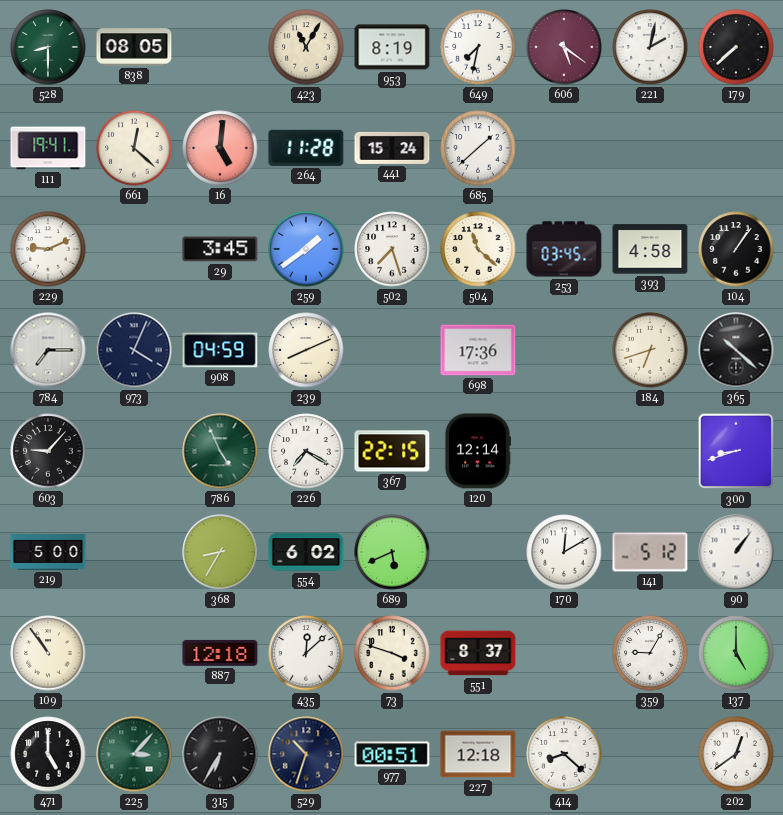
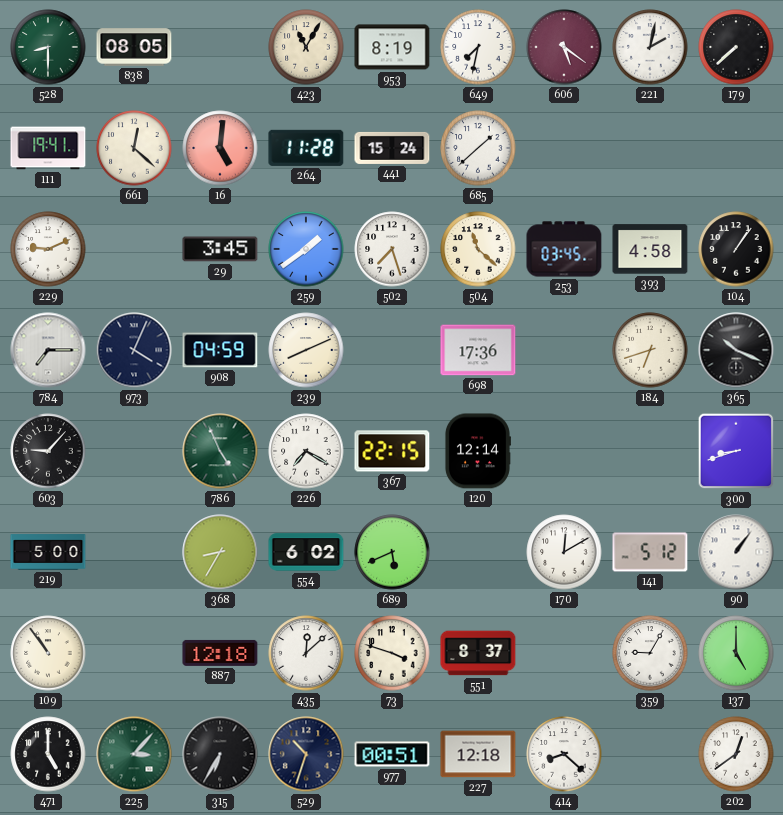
365: 10:22 -> 10:19
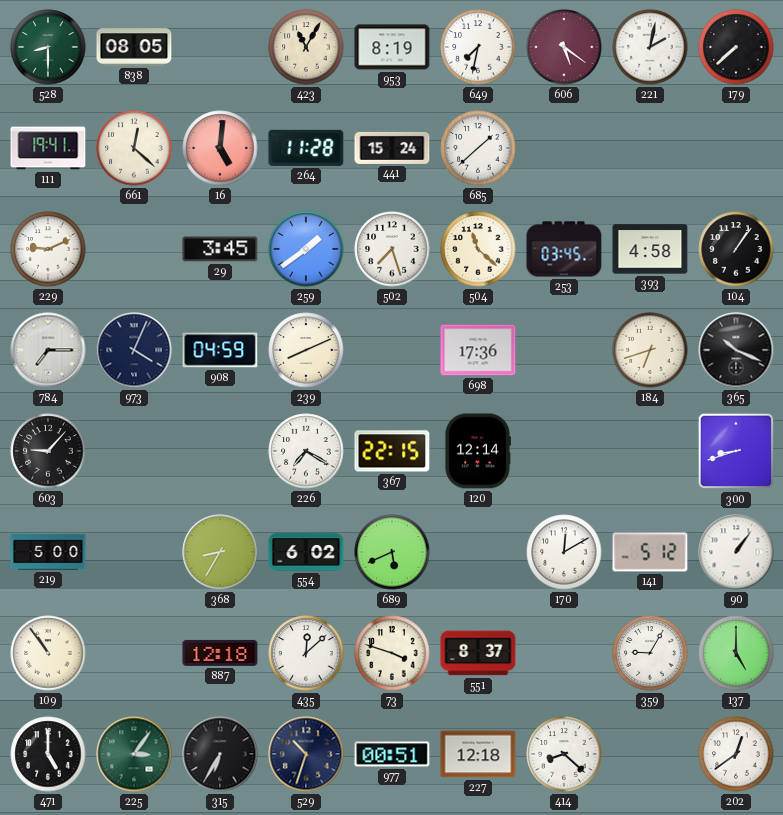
786: 4:56 -> none
225: 3:07 -> 3:06
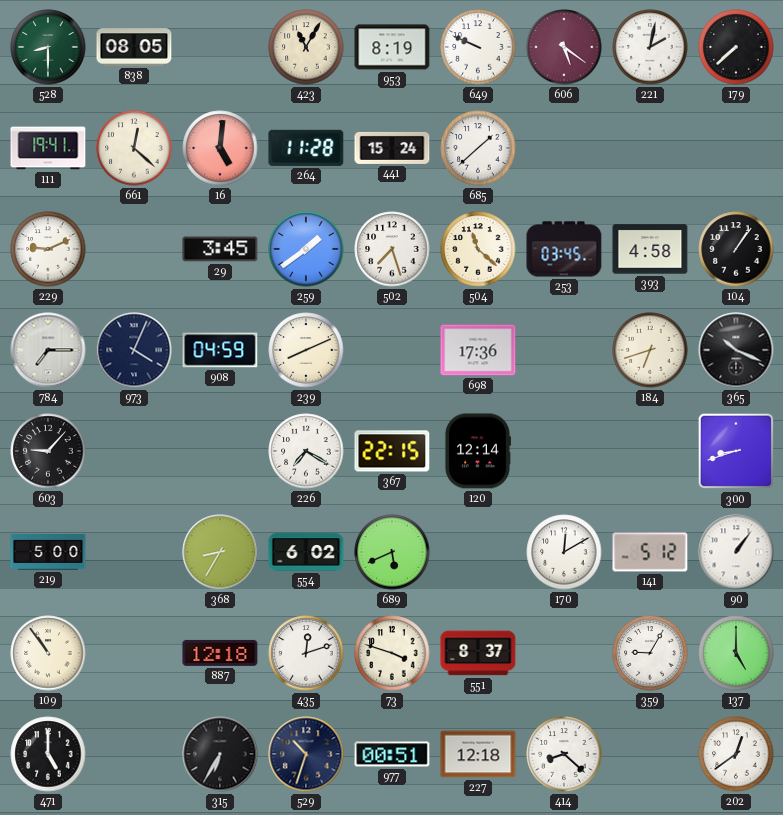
649: 7:32 -> 9:49
435: 12:08 -> 12:12
225: 3:06 -> none
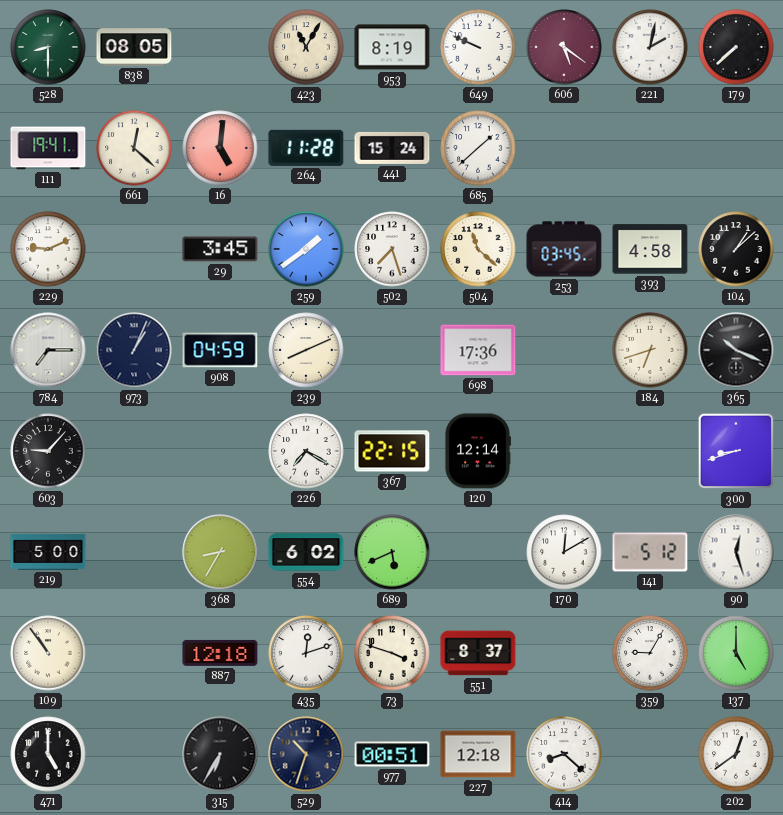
104: 1:06 -> 1:08
973: 4:04 -> 1:04
90: 1:06 -> 12:27
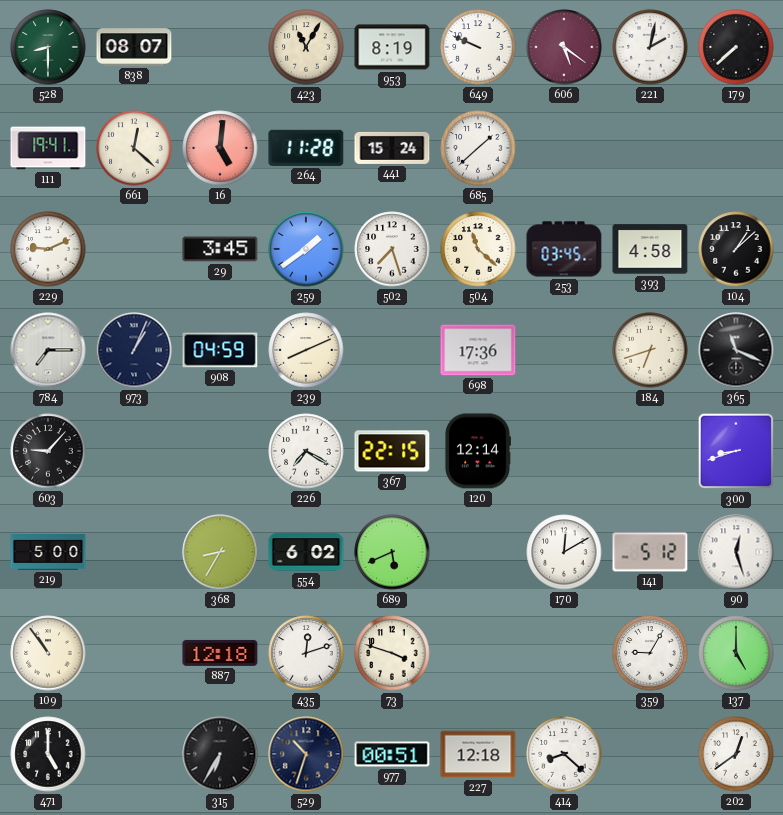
838: 08:05 -> 08:07
365: 10:19 -> 11:19
551: 8:37 -> none
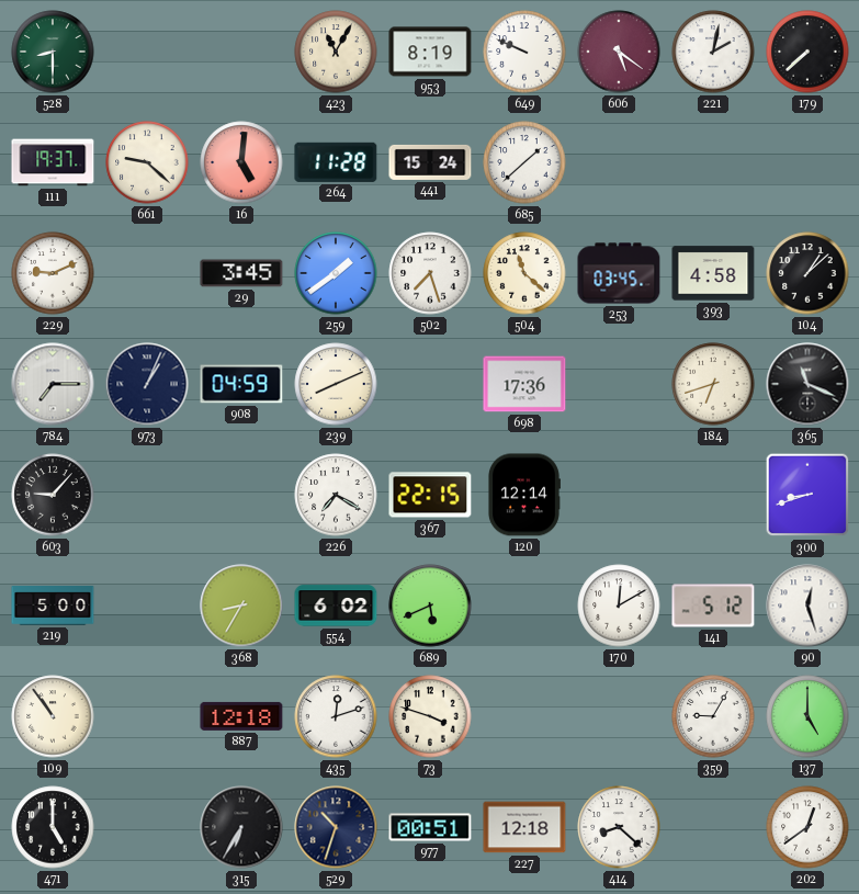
838: 08:07 -> none
111: 19:41 -> 19:37
661: 12:22 -> 9:22
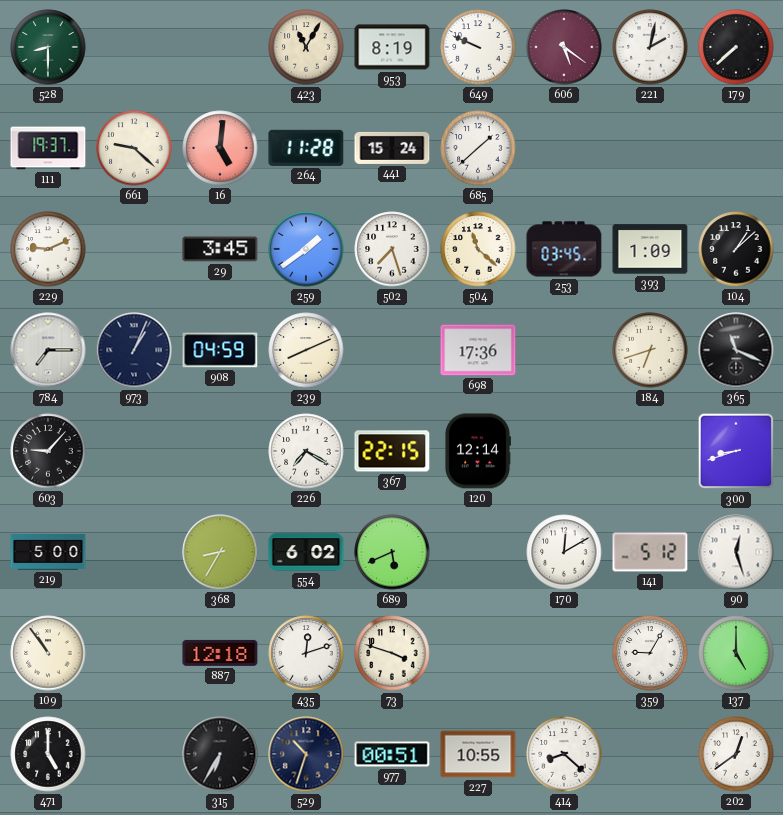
393: 4:58 -> 1:09
227: 12:18 -> 10:55
